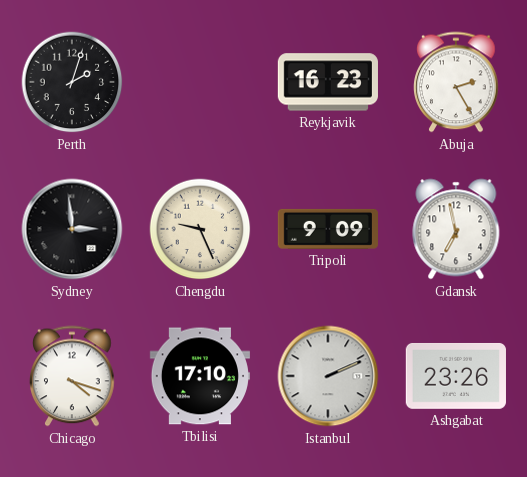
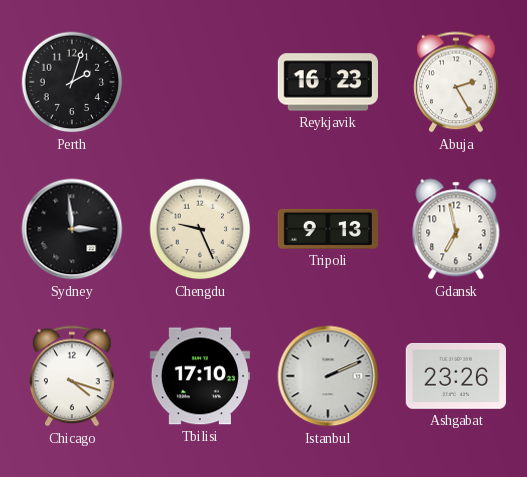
Tripoli: 9:09 -> 9:13
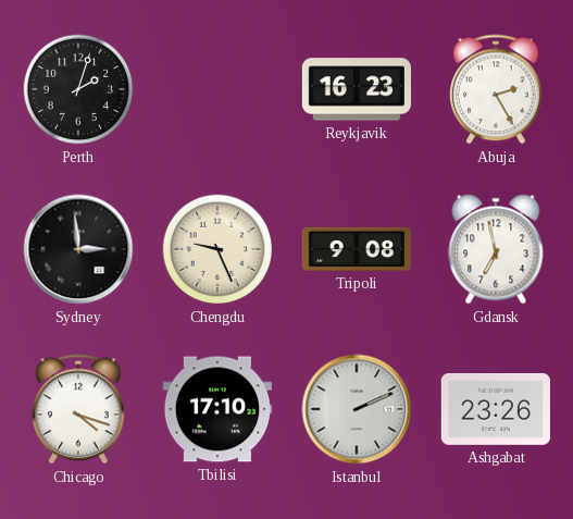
Tripoli: 9:13 -> 9:08
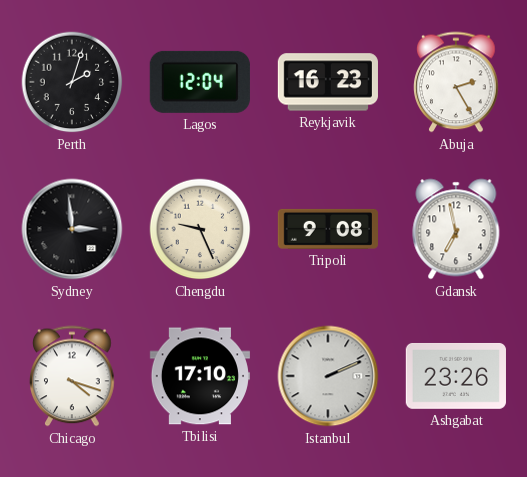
Lagos: none -> 12:04
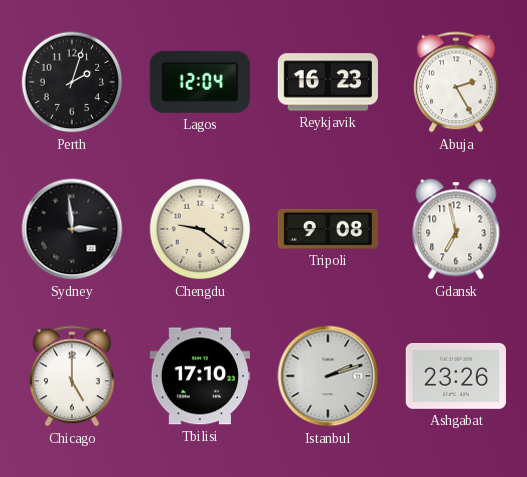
Chengdu: 9:26 -> 9:21
Chicago: 4:18 -> 5:00
Istanbul: 2:11 -> 2:12
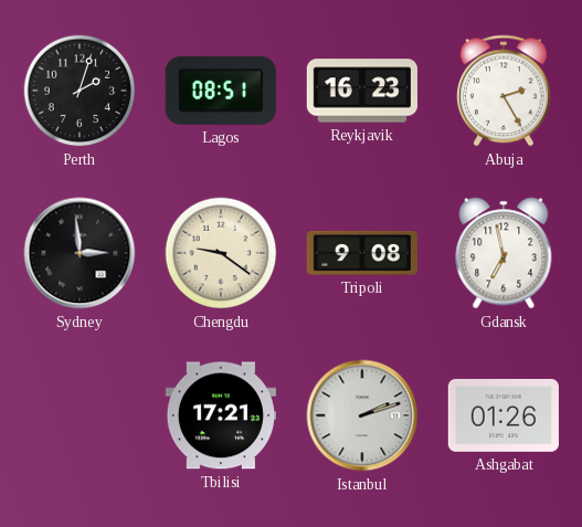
Lagos: 12:04 -> 08:51
Chicago: 5:00 -> none
Tbilisi: 17:10 -> 17:21
Ashgabat: 23:26 -> 01:26
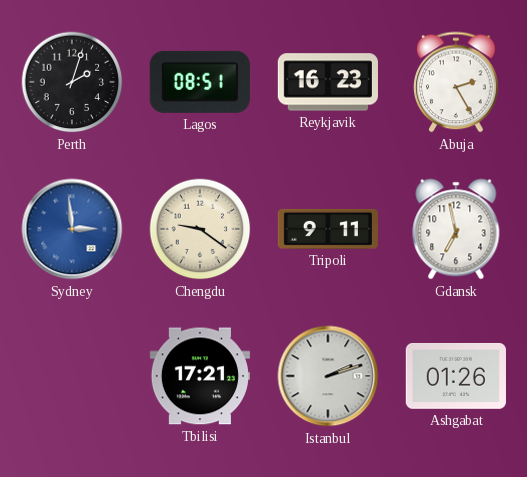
Sydney dial: black -> blue
Tripoli: 9:08 -> 9:11
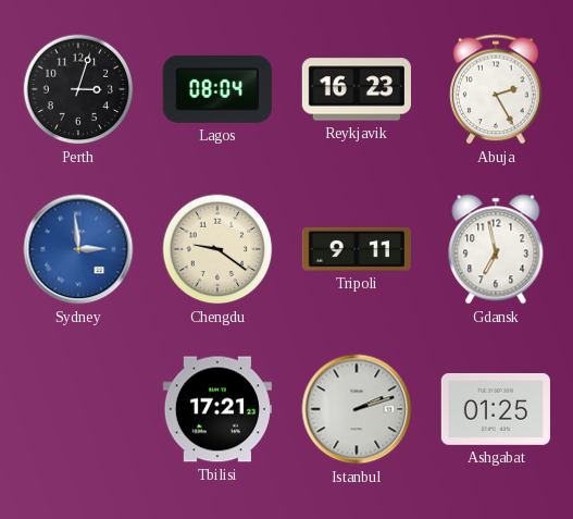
Perth: 2:03 -> 3:03
Lagos: 08:51 -> 08:04
Ashgabat: 01:26 -> 01:25
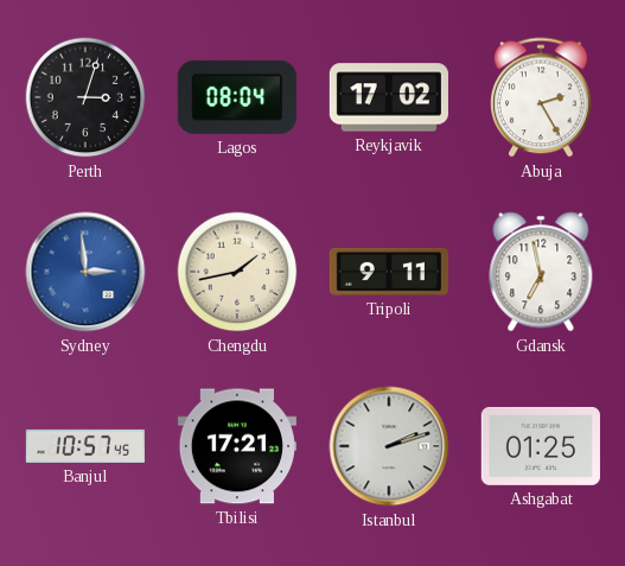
Reykjavik: 16:23 -> 17:02
Chengdu: 9:21 -> 1:43
Banjul: none -> 10:57
